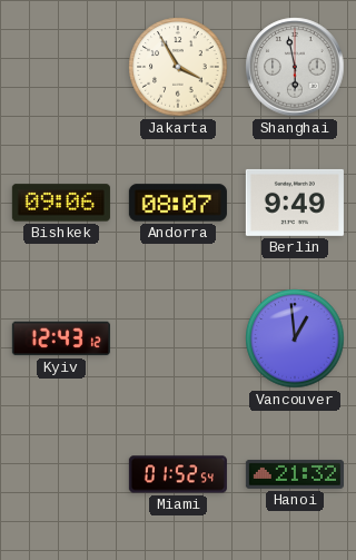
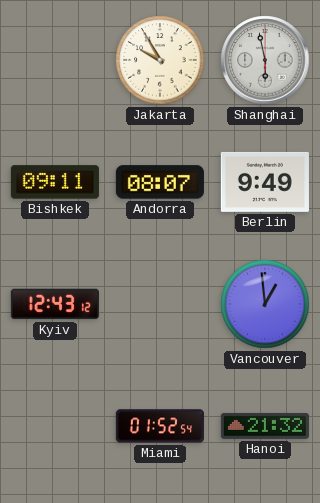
Jakarta: 3:55 -> 9:55
Bishkek: 09:06 -> 09:11
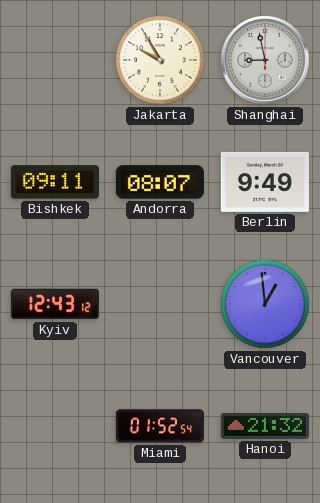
Shanghai: 5:58 -> 8:58
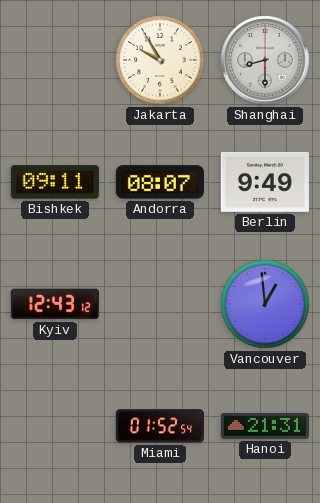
Shanghai: 8:58 -> 8:30
Hanoi: 21:32 -> 21:31
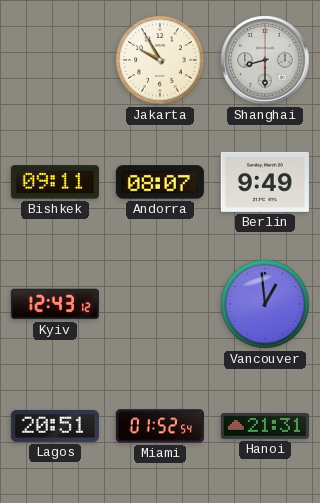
Lagos: none -> 20:51
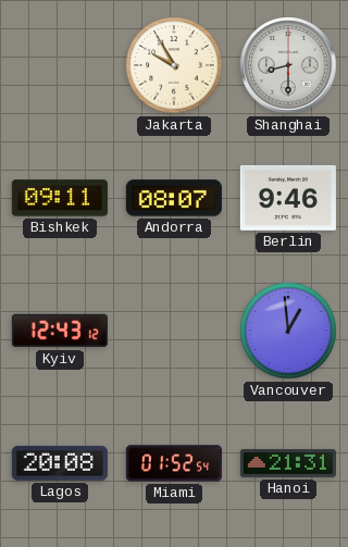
Berlin: 9:49 -> 9:46
Lagos: 20:51 -> 20:08
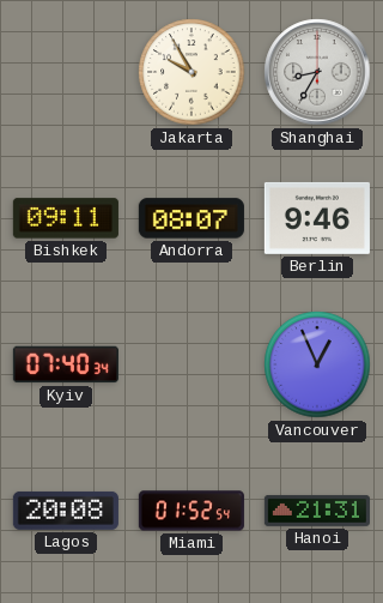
Shanghai: 8:30 -> 8:35
Kyiv: 12:43 -> 07:40
Vancouver: 12:59 -> 12:56
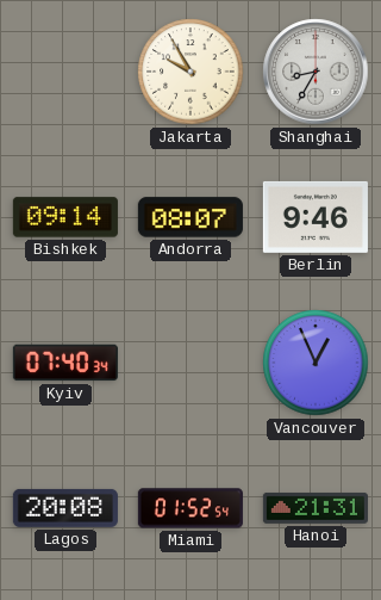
Bishkek: 09:11 -> 09:14
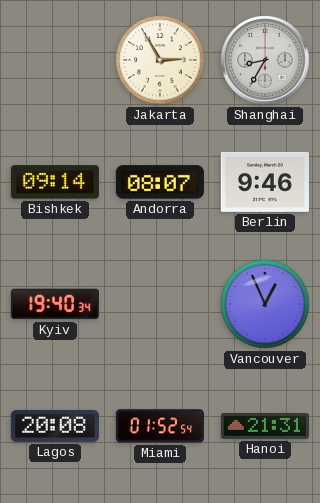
Jakarta: 9:55 -> 2:55
Kyiv: 07:40 -> 19:40
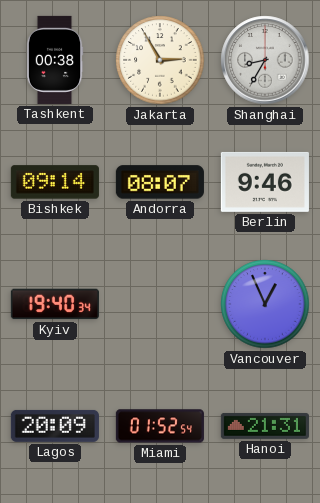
Tashkent: none -> 00:38
Lagos: 20:08 -> 20:09
